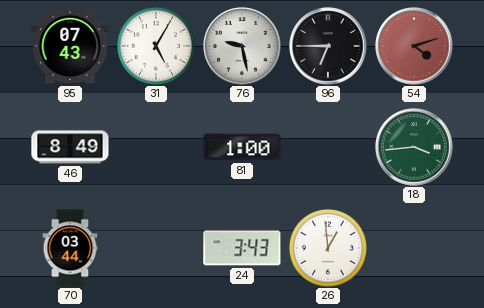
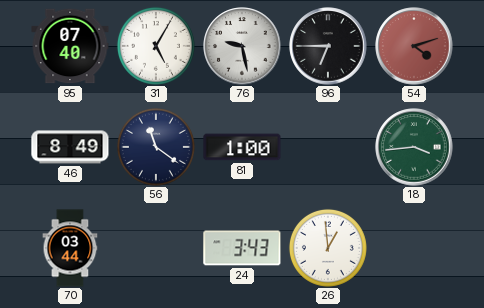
95: 07:43 -> 07:40
56: none -> 11:21
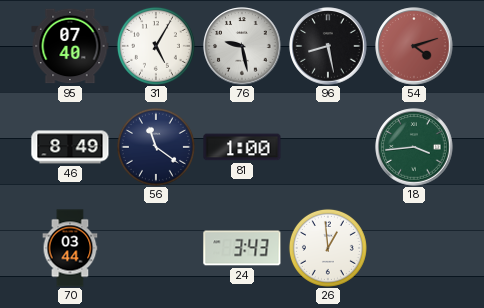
96: 6:45 -> 8:28
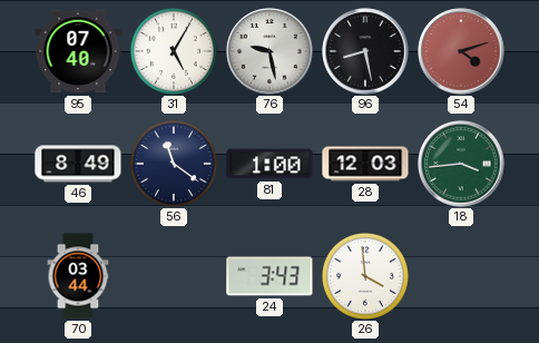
28: none -> 12:03
26: 12:59 -> 3:59
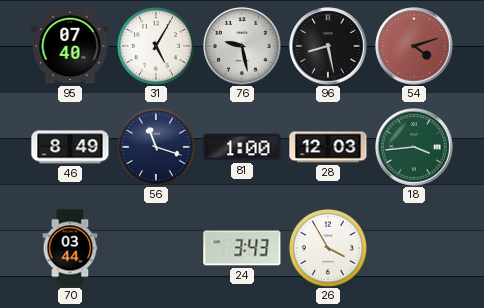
56: 11:21 -> 11:18
26: 3:59 -> 3:55
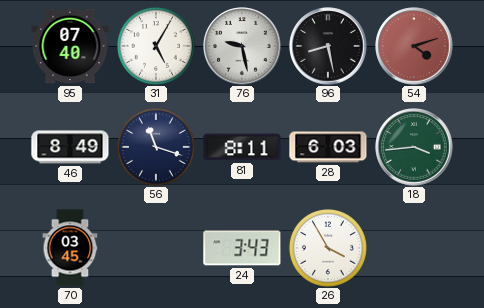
81: 1:00 -> 8:11
28: 12:03 -> 6:03
70: 03:44 -> 03:45
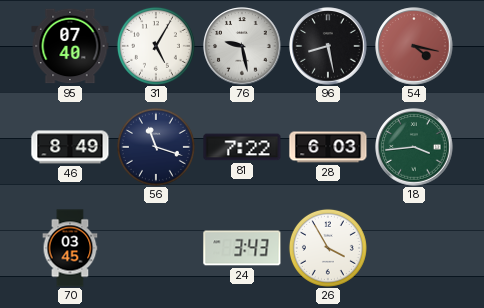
54: 4:12 -> 4:17
81: 8:11 -> 7:22
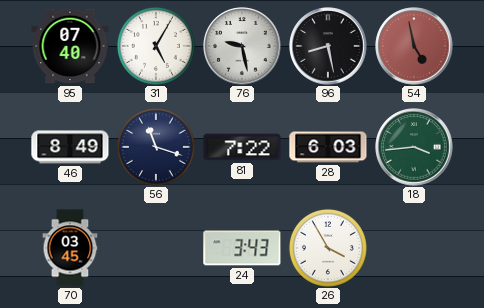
54: 4:17 -> 4:58
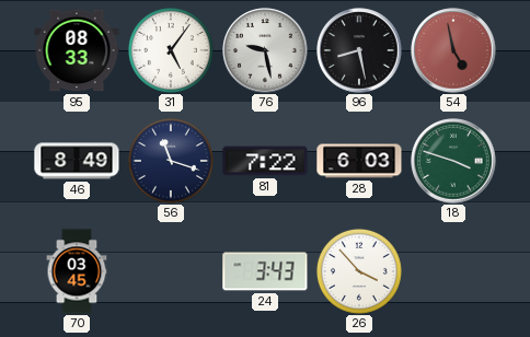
95: 07:40 -> 08:33
31: 5:05 -> 5:06
18: 3:44 -> 3:48
26: 3:55 -> 3:53
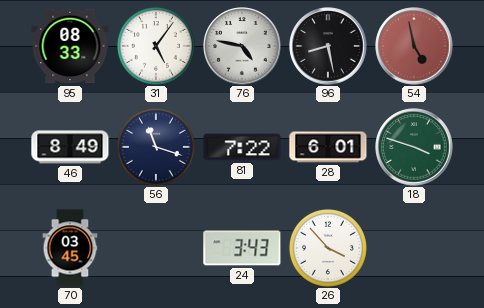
76: 9:28 -> 4:47
28: 6:03 -> 6:01
